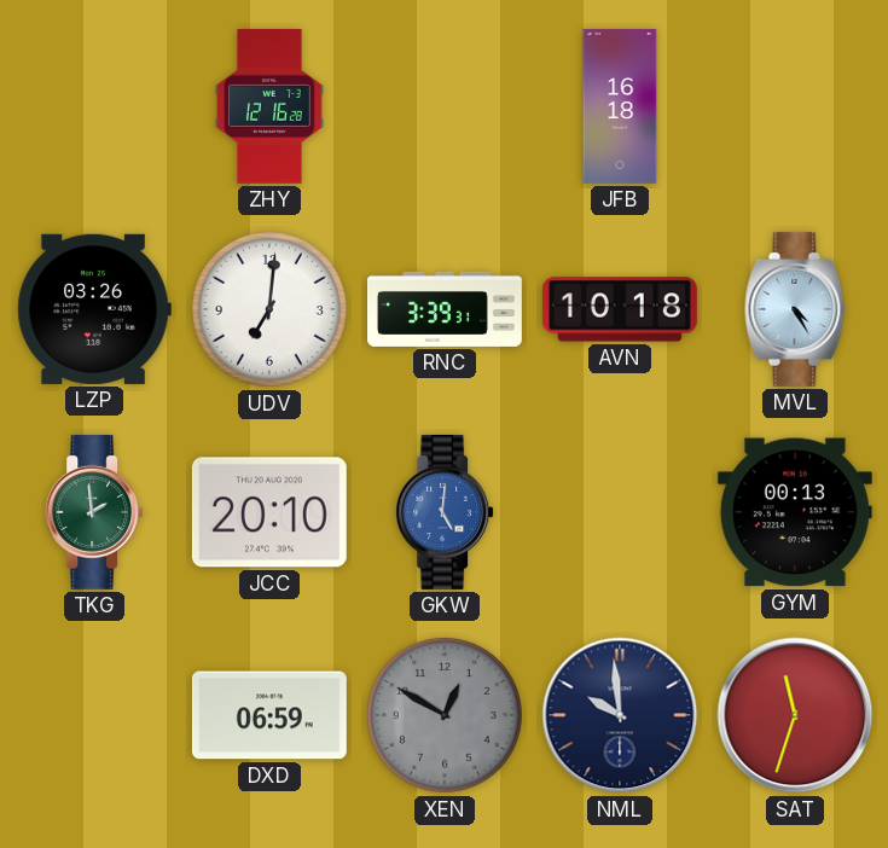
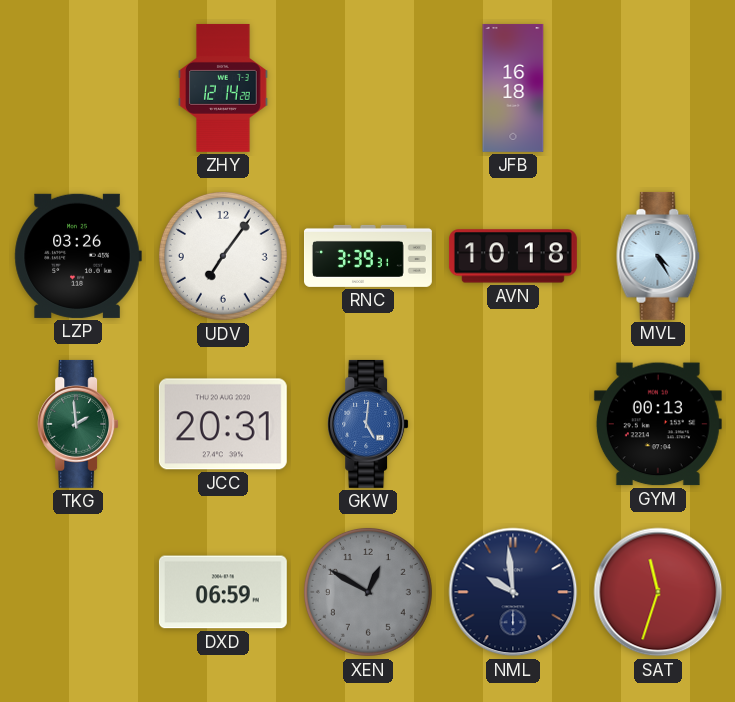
ZHY: 12:16 -> 12:14
UDV: 7:01 -> 7:06
JCC: 20:10 -> 20:31
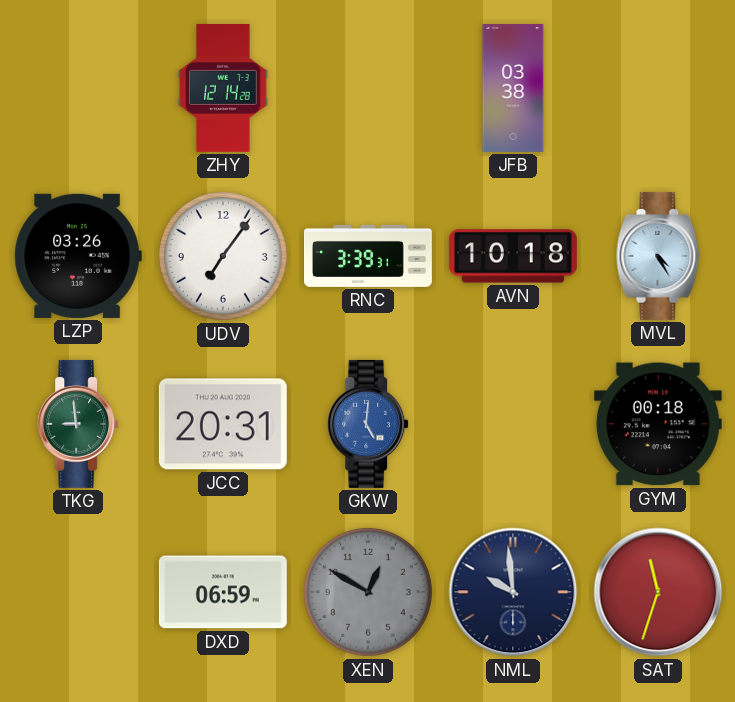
JFB: 16:18 -> 03:38
TKG: 1:59 -> 8:59
GYM: 00:13 -> 00:18
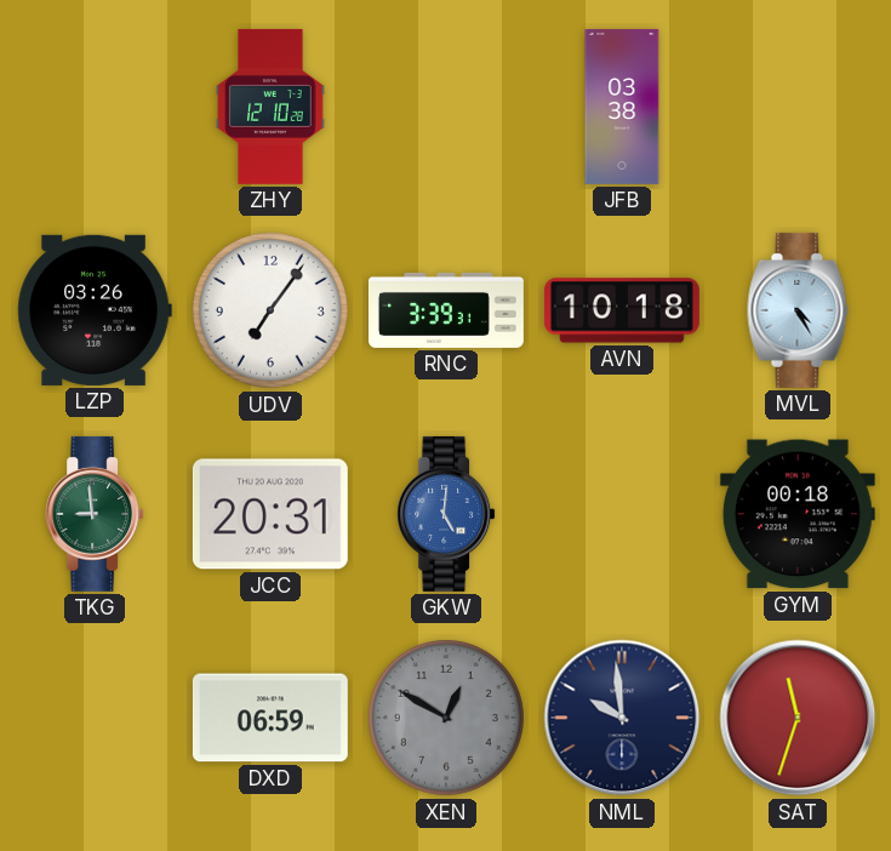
ZHY: 12:14 -> 12:10
